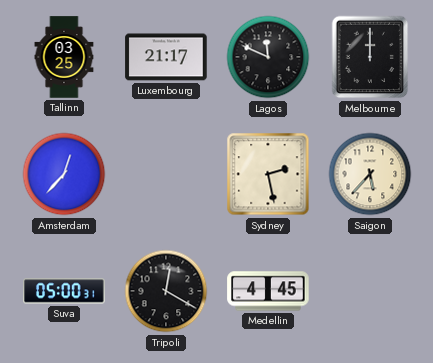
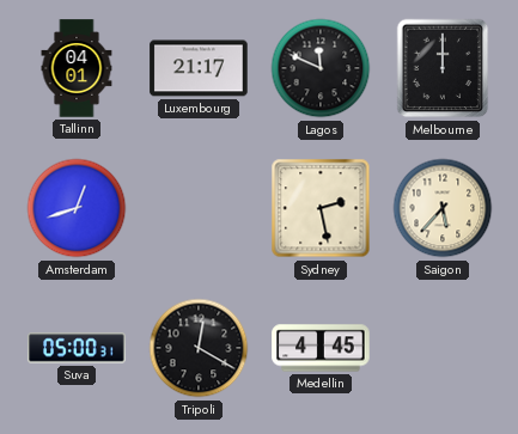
Tallinn: 03:25 -> 04:01
Amsterdam: 12:37 -> 12:42
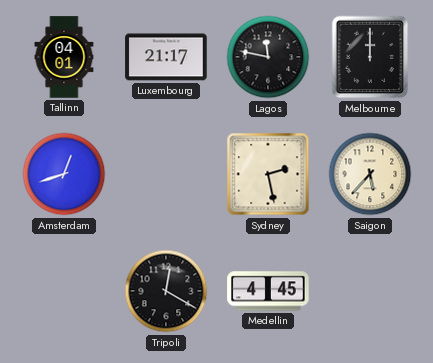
Lagos: 11:49 -> 11:47
Suva: 05:00 -> none
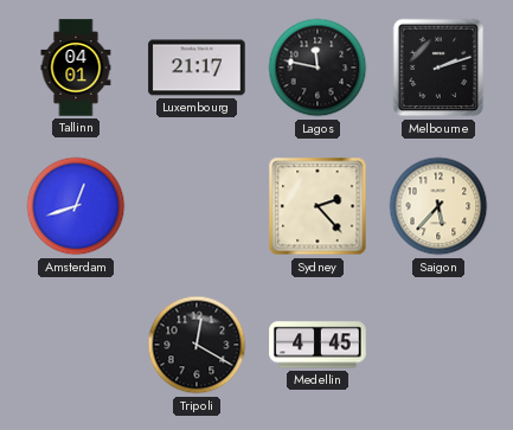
Melbourne: 12:00 -> 2:12
Sydney: 2:28 -> 2:23
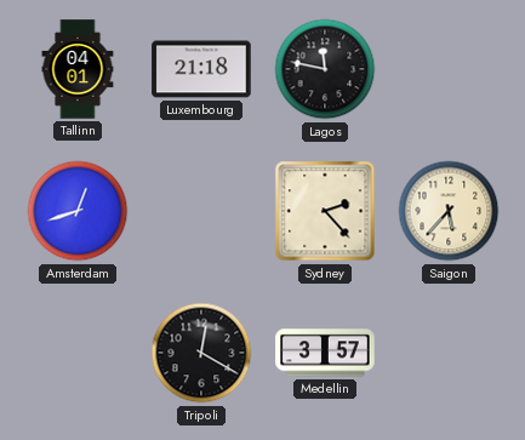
Luxembourg: 21:17 -> 21:18
Melbourne: 2:12 -> none
Medellin: 4:45 -> 3:57
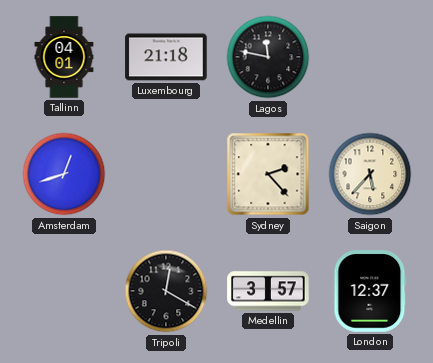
London: none -> 12:37
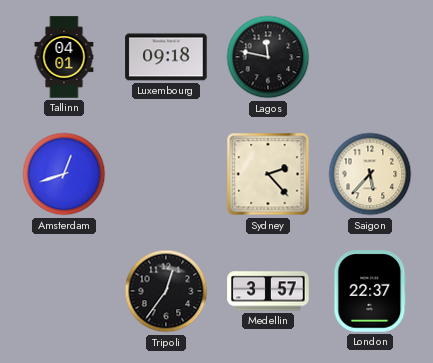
Luxembourg: 21:18 -> 09:18
Tripoli: 12:20 -> 12:36
London: 12:37 -> 22:37
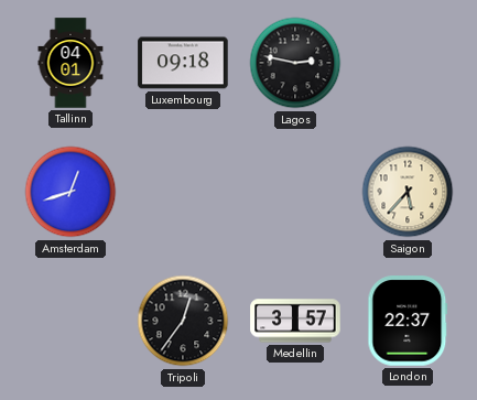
Lagos: 11:47 -> 2:47
Sydney: 2:23 -> none
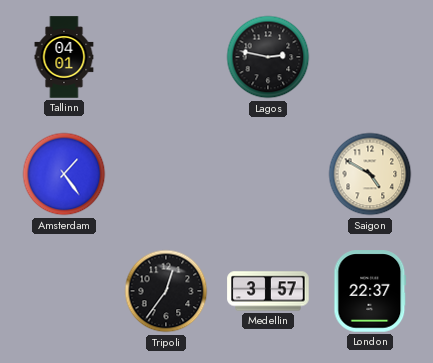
Luxembourg: 09:18 -> none
Amsterdam: 12:42 -> 1:24
Saigon: 5:37 -> 4:50
